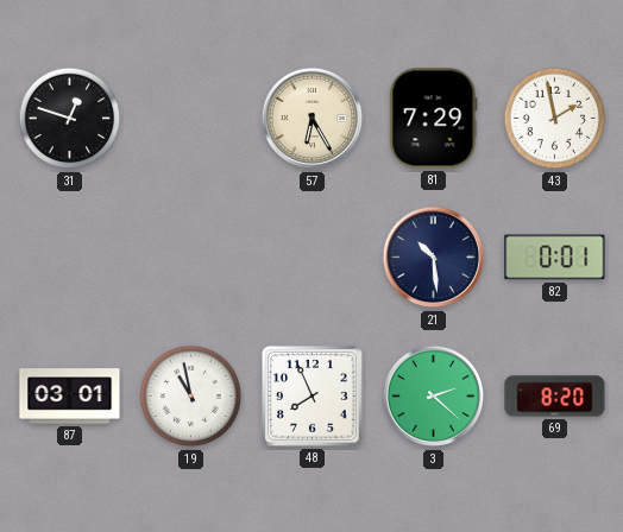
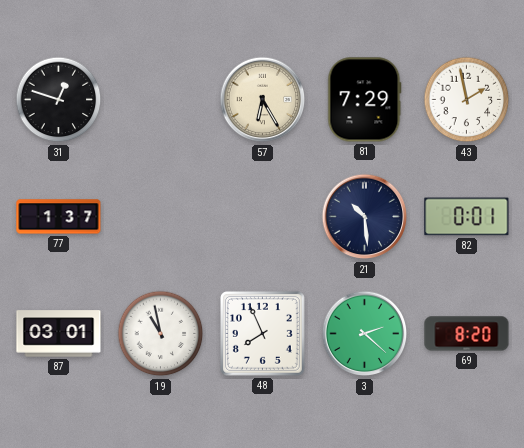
77: none -> 1:37
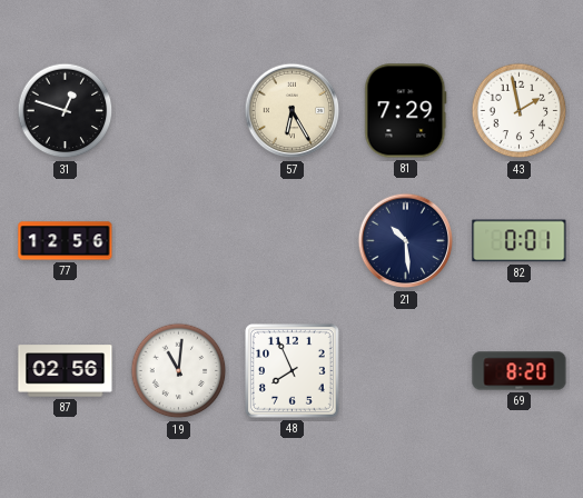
77: 1:37 -> 12:56
87: 03:01 -> 02:56
19: 10:58 -> 11:01
3: 2:22 -> none
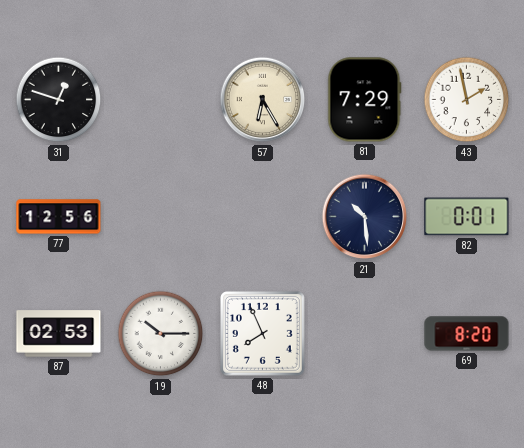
87: 02:56 -> 02:53
19: 11:01 -> 10:15
